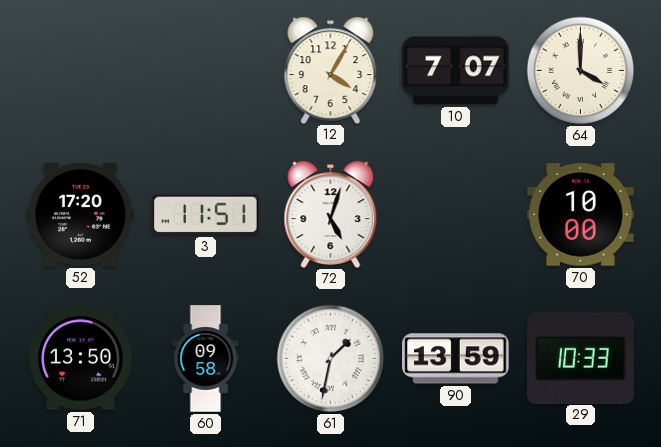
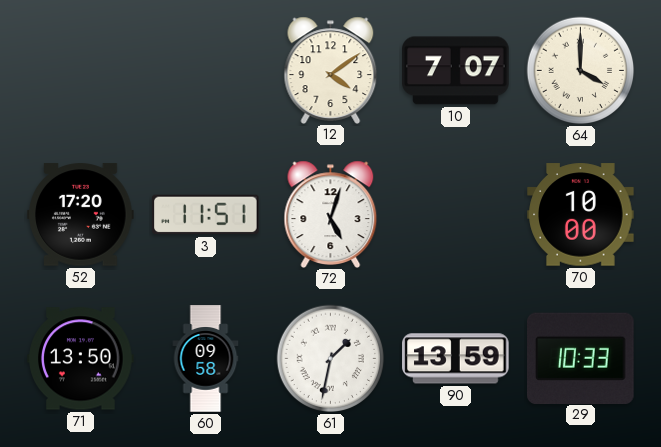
12: 4:05 -> 4:09
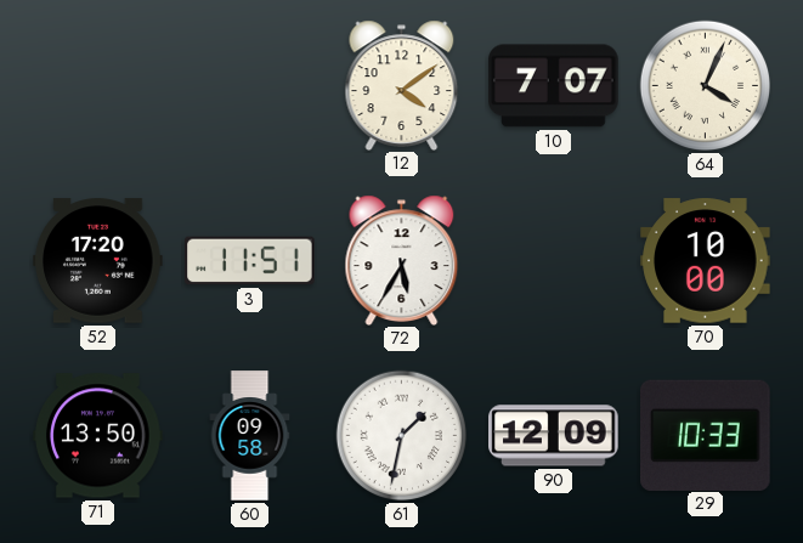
64: 4:00 -> 4:04
72: 5:03 -> 5:35
90: 13:59 -> 12:09
